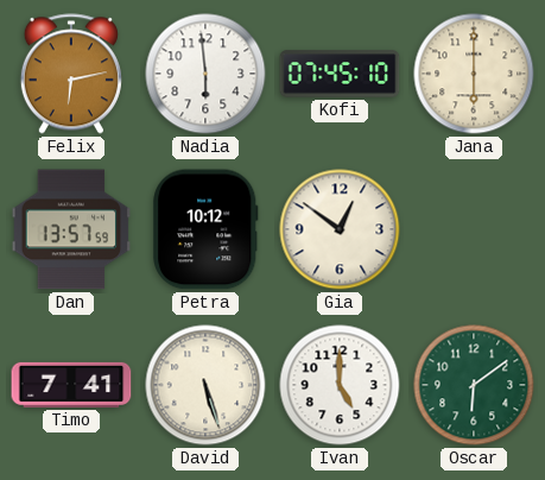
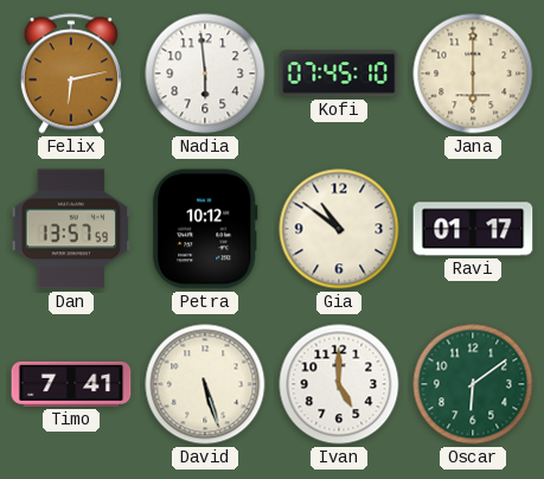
Gia: 12:51 -> 10:51
Ravi: none -> 01:17
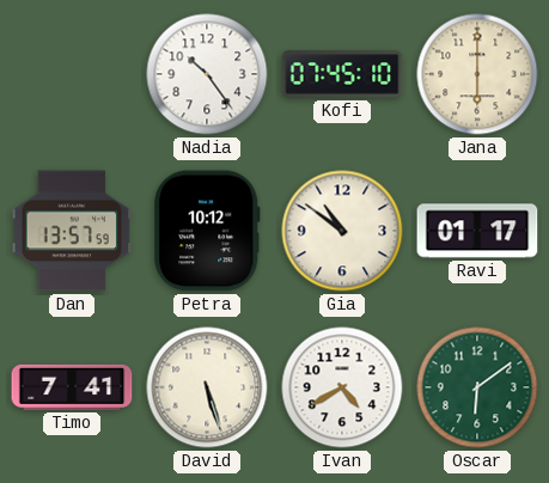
Felix: 6:13 -> none
Nadia: 5:59 -> 10:24
Ivan: 5:00 -> 4:40
